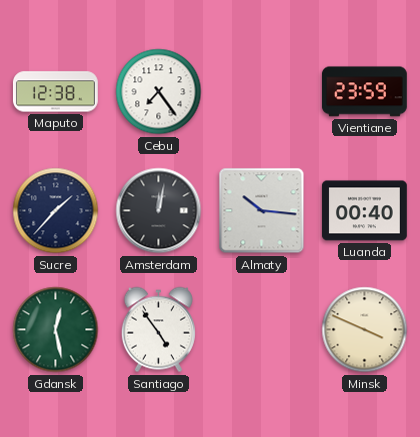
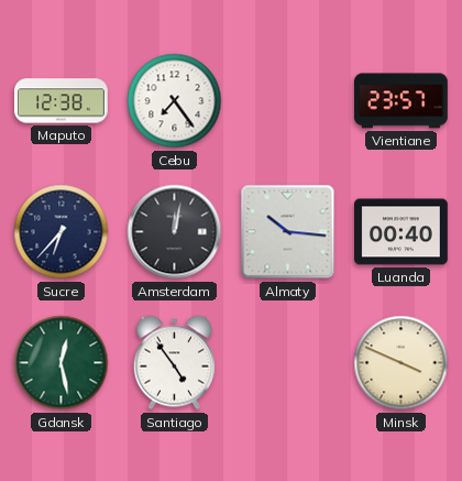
Vientiane: 23:59 -> 23:57
Sucre: 1:37 -> 6:37
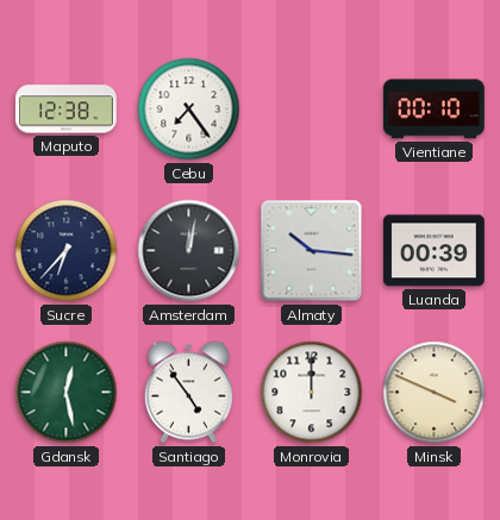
Vientiane: 23:57 -> 00:10
Luanda: 00:40 -> 00:39
Monrovia: none -> 12:00
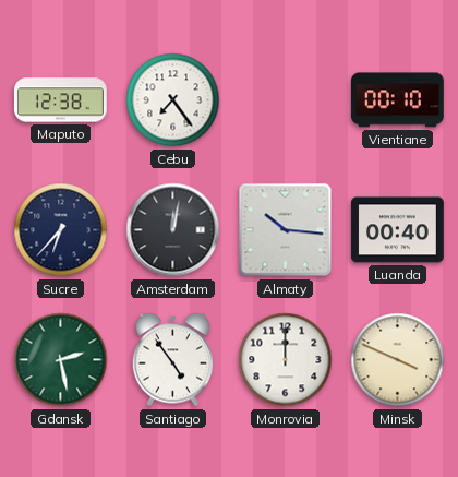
Luanda: 00:39 -> 00:40
Gdansk: 12:28 -> 2:28
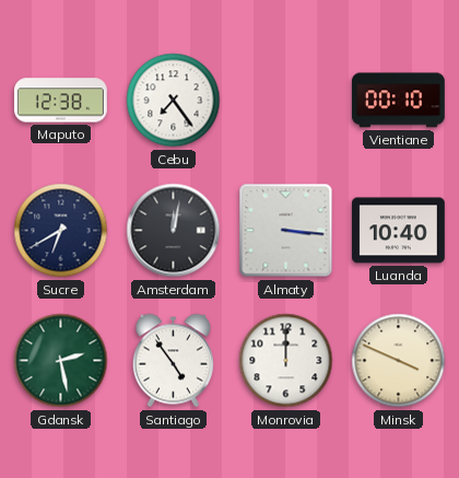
Sucre: 6:37 -> 6:40
Almaty: 10:16 -> 3:16
Luanda: 00:40 -> 10:40
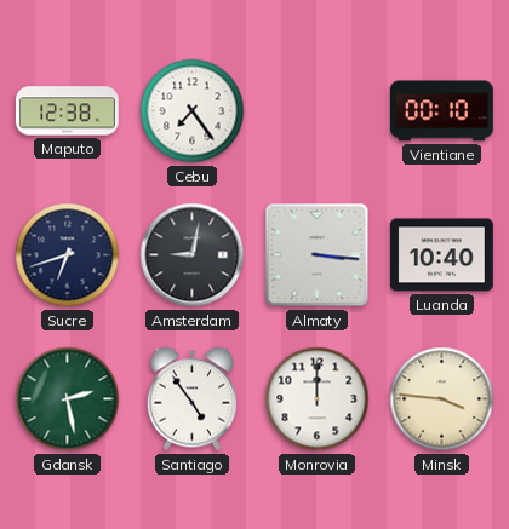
Sucre: 6:40 -> 6:42
Amsterdam: 12:02 -> 9:02
Minsk: 3:49 -> 3:46
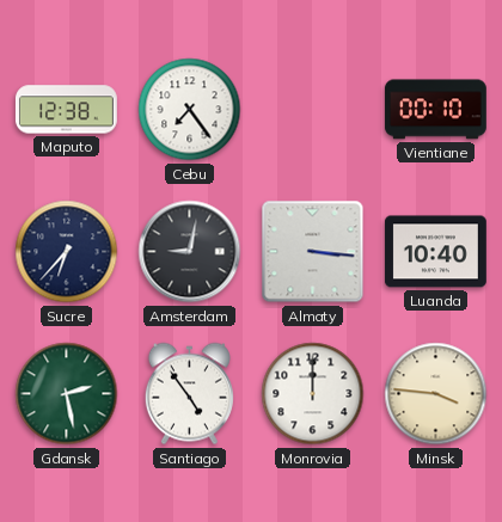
Sucre: 6:42 -> 6:37
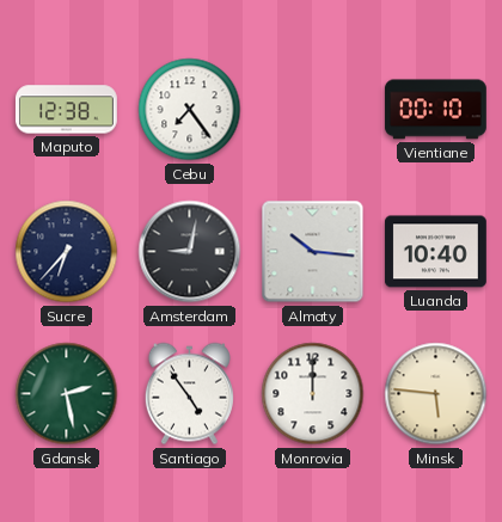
Almaty: 3:16 -> 10:16
Minsk: 3:46 -> 5:46
